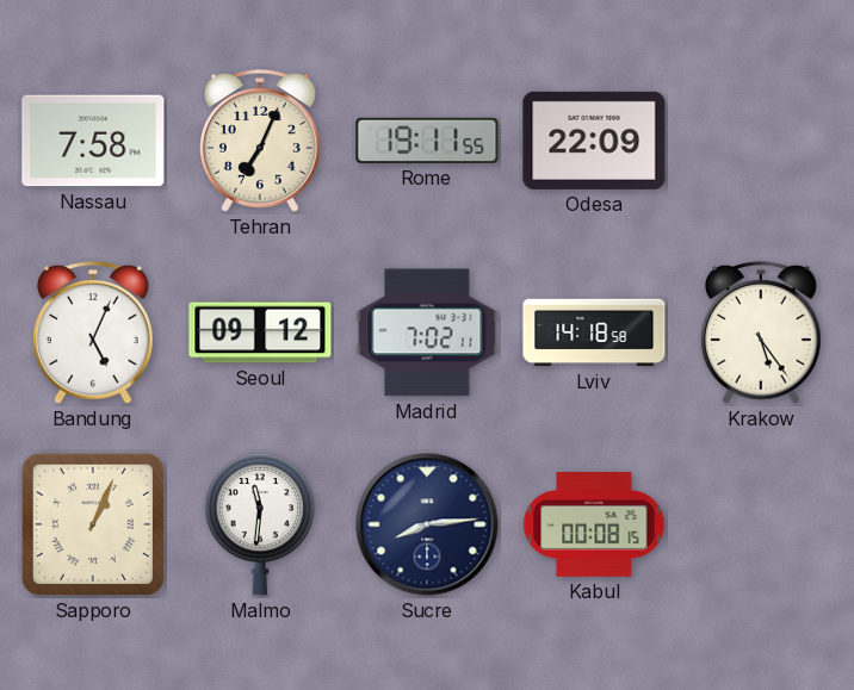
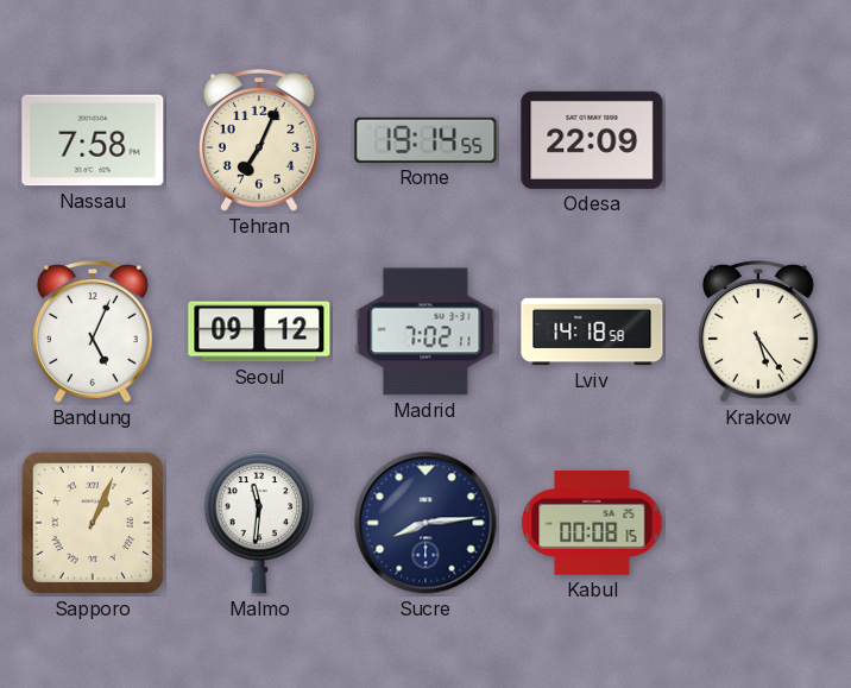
Rome: 19:11 -> 19:14
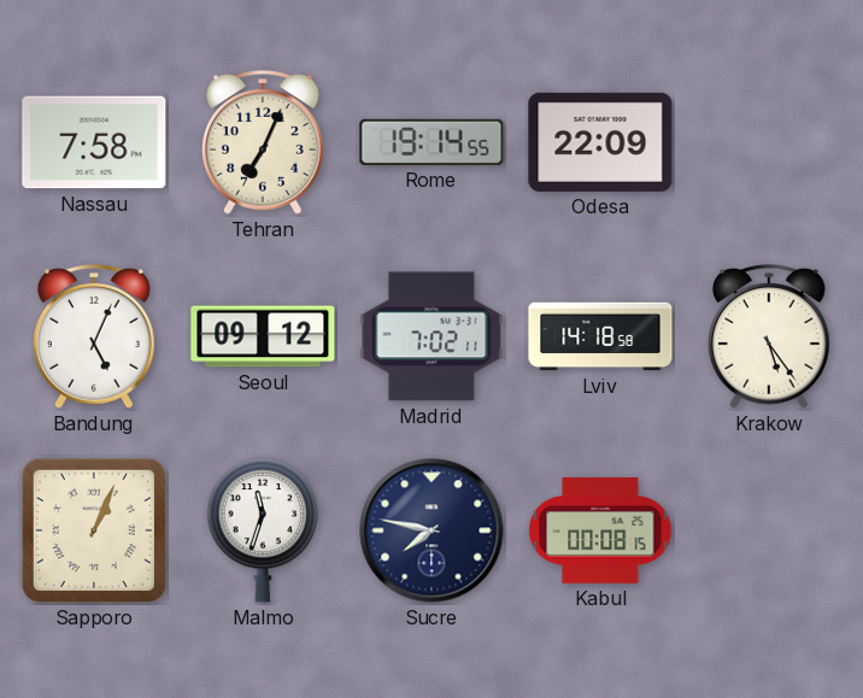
Malmo: 11:31 -> 11:33
Sucre: 8:14 -> 7:47
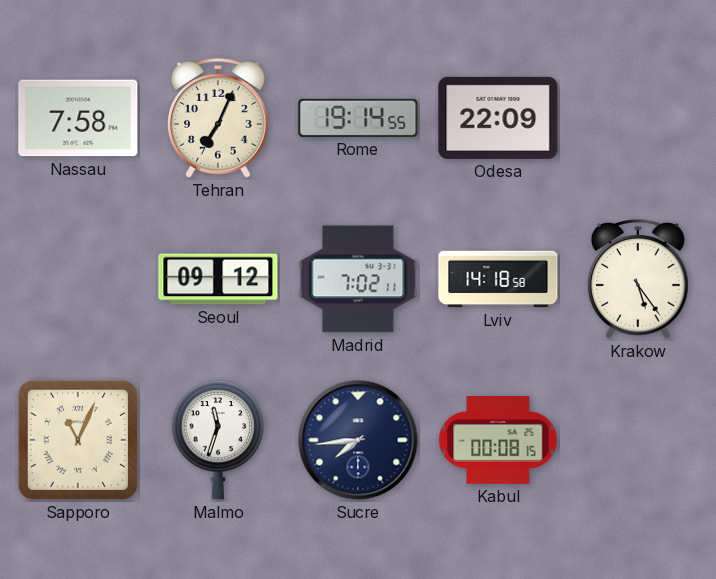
Bandung: 5:04 -> none
Sapporo: 1:04 -> 11:04
Sucre: 7:47 -> 7:44
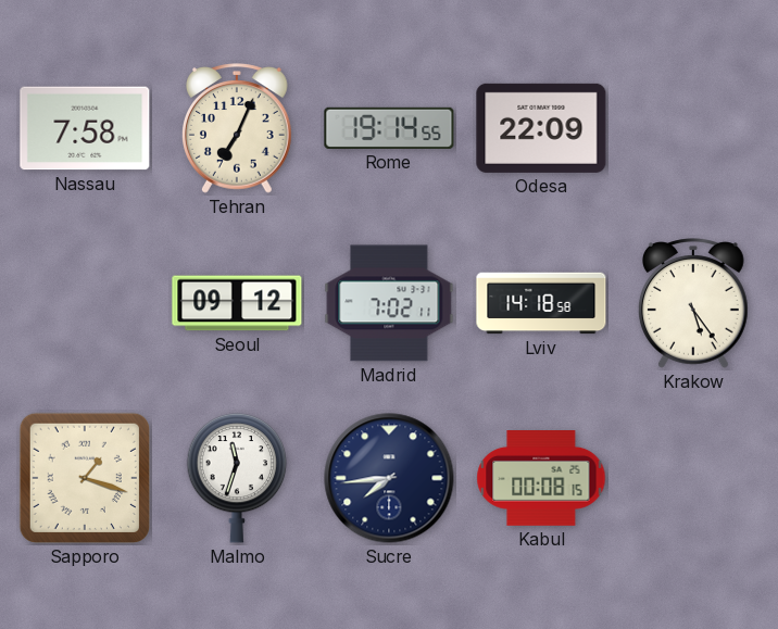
Sapporo: 11:04 -> 1:18
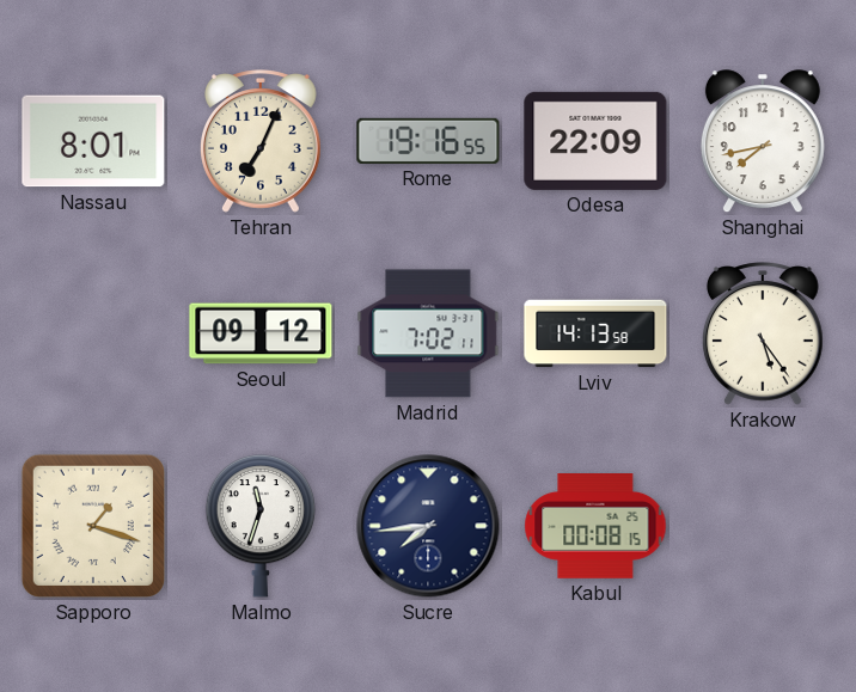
Nassau: 7:58 -> 8:01
Rome: 19:14 -> 19:16
Shanghai: none -> 7:43
Lviv: 14:18 -> 14:13
